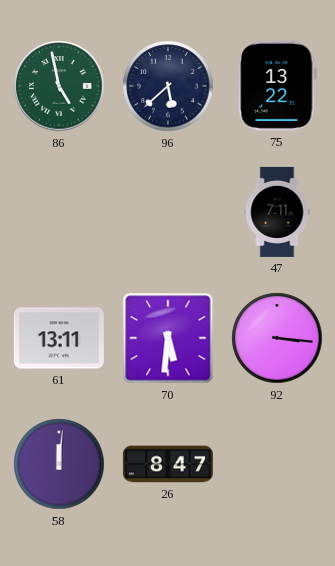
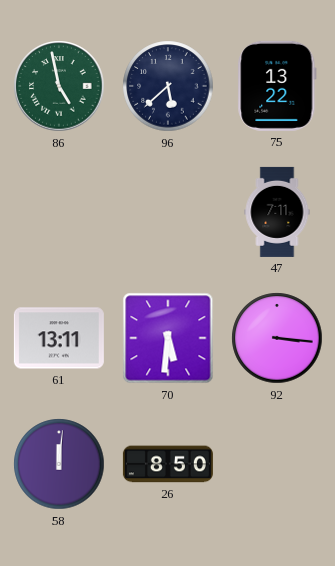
26: 8:47 -> 8:50
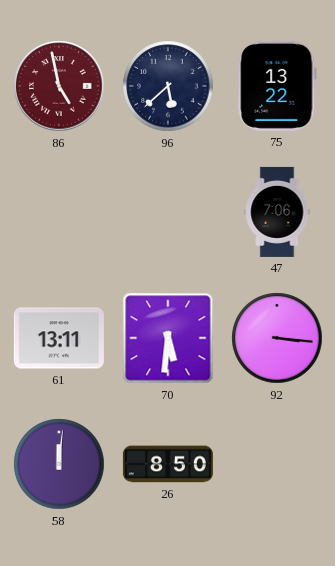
86 dial: green -> burgundy
47: 7:11 -> 7:06
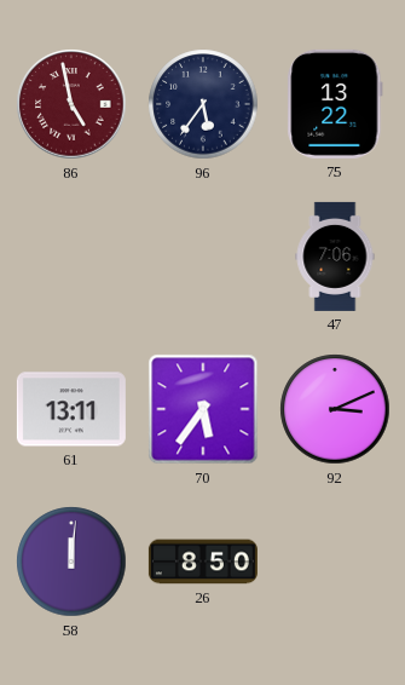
96: 5:38 -> 5:36
70: 5:31 -> 5:36
92: 3:16 -> 3:11
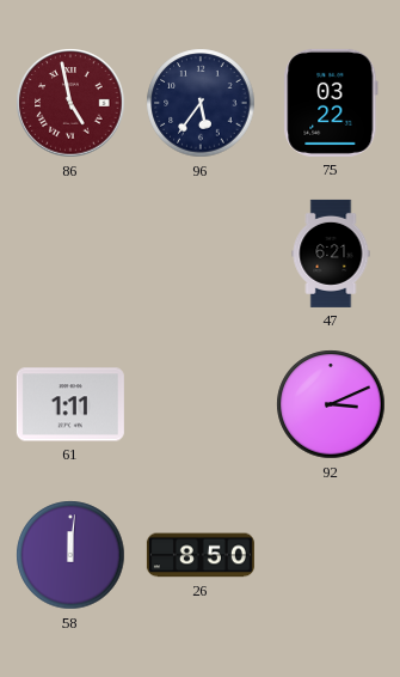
75: 13:22 -> 03:22
47: 7:06 -> 6:21
61: 13:11 -> 1:11
70: 5:36 -> none
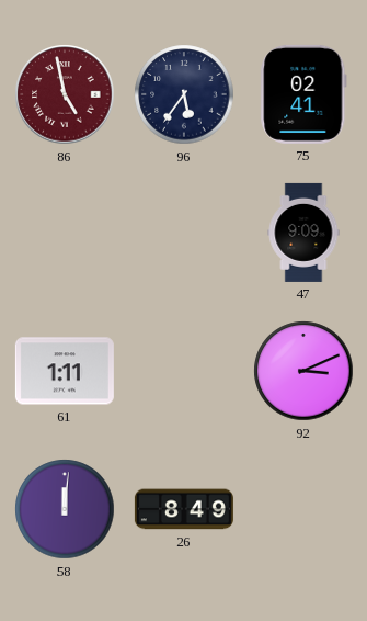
75: 03:22 -> 02:41
47: 6:21 -> 9:09
26: 8:50 -> 8:49
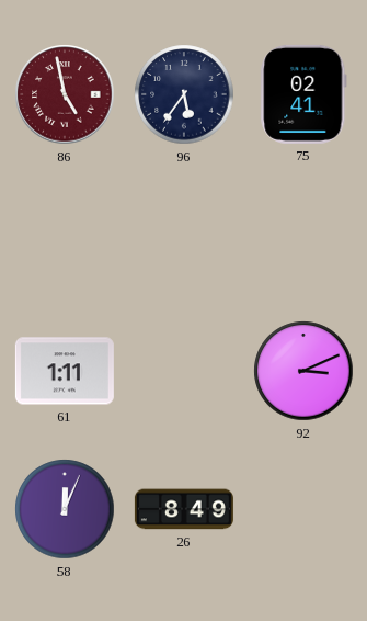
47: 9:09 -> none
58: 12:01 -> 12:04
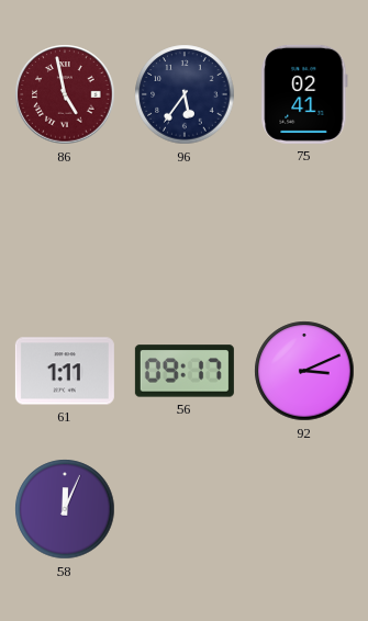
56: none -> 09:17
26: 8:49 -> none
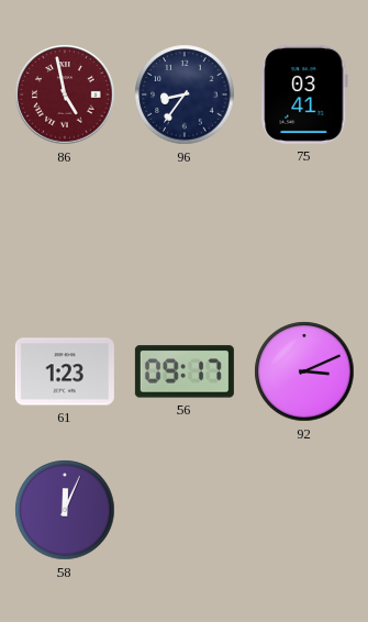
96: 5:36 -> 8:36
75: 02:41 -> 03:41
61: 1:11 -> 1:23
